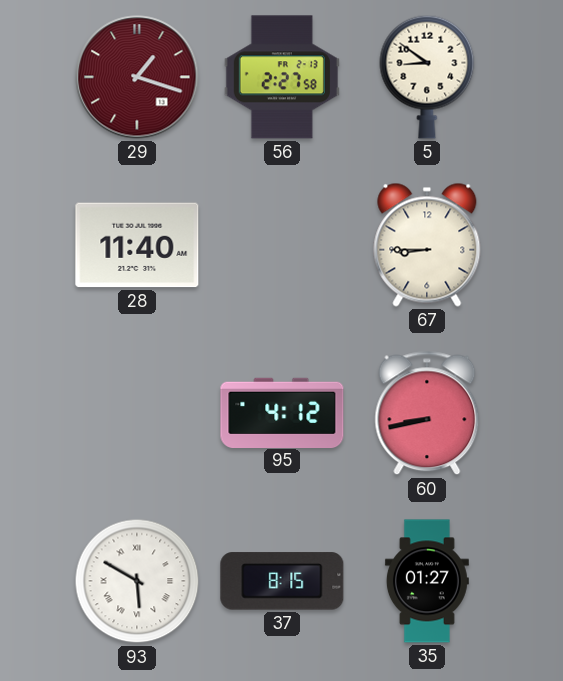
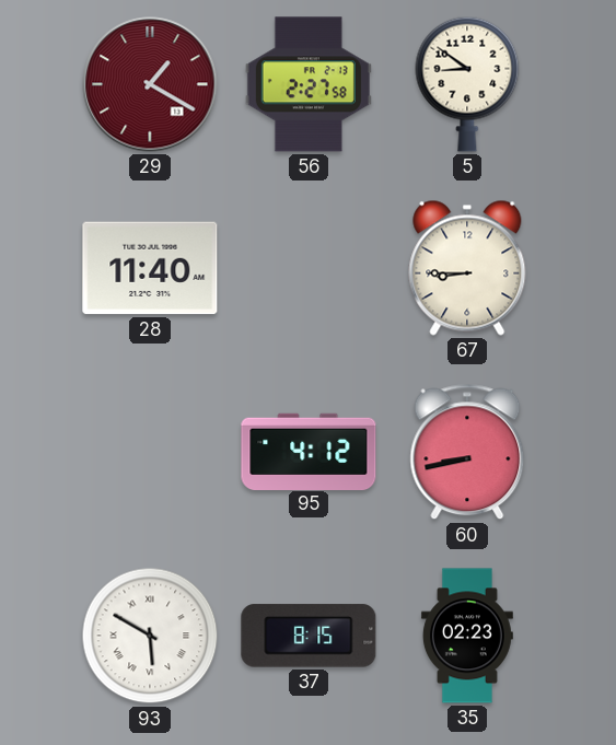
29: 1:18 -> 1:20
35: 01:27 -> 02:23
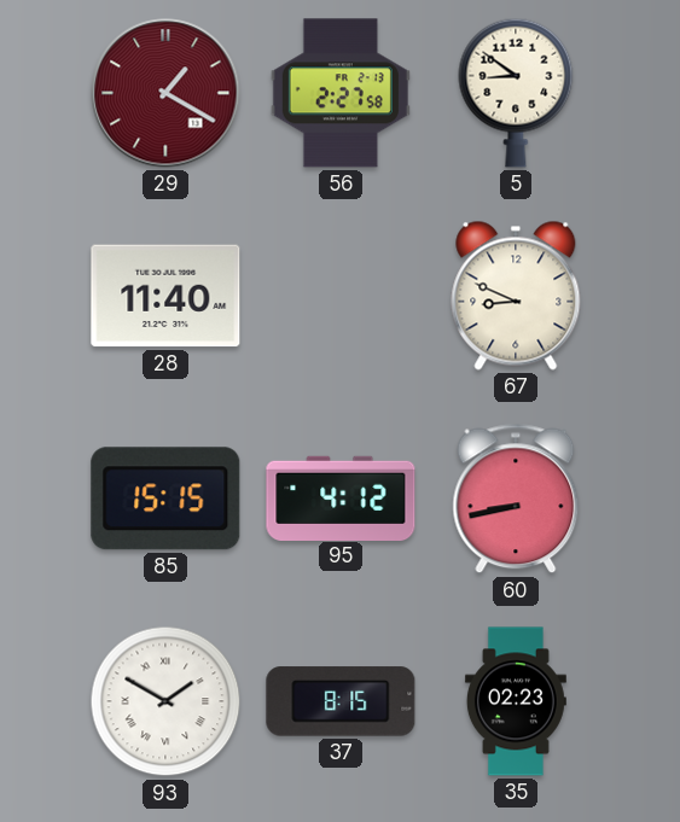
67: 8:45 -> 8:49
85: none -> 15:15
93: 5:50 -> 1:50
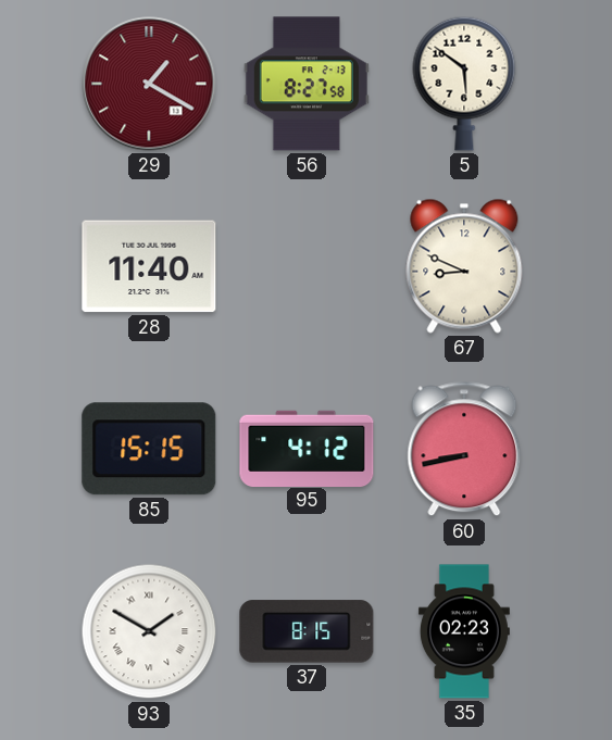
56: 2:27 -> 8:27
5: 8:51 -> 5:51
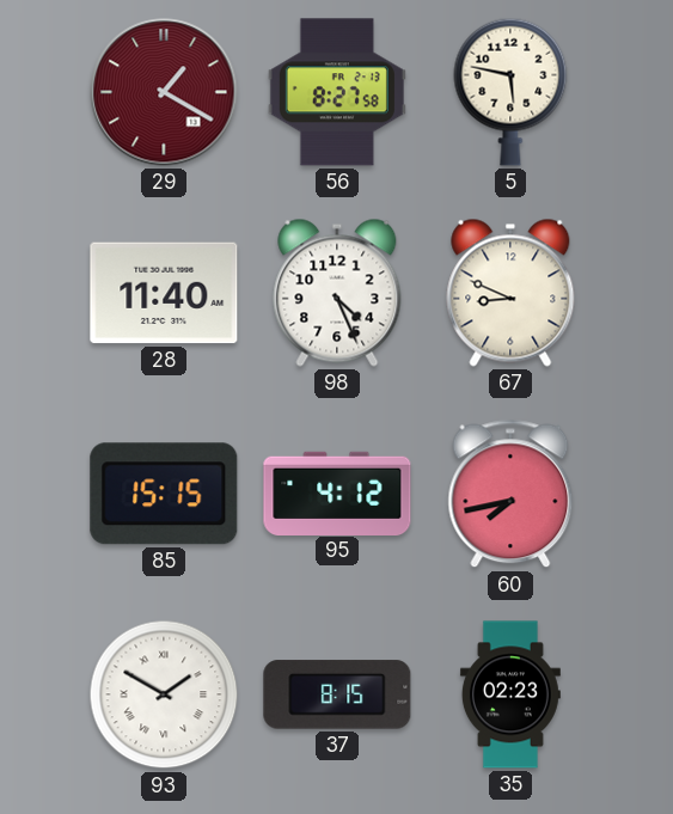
5: 5:51 -> 5:47
98: none -> 4:26
60: 8:43 -> 7:43
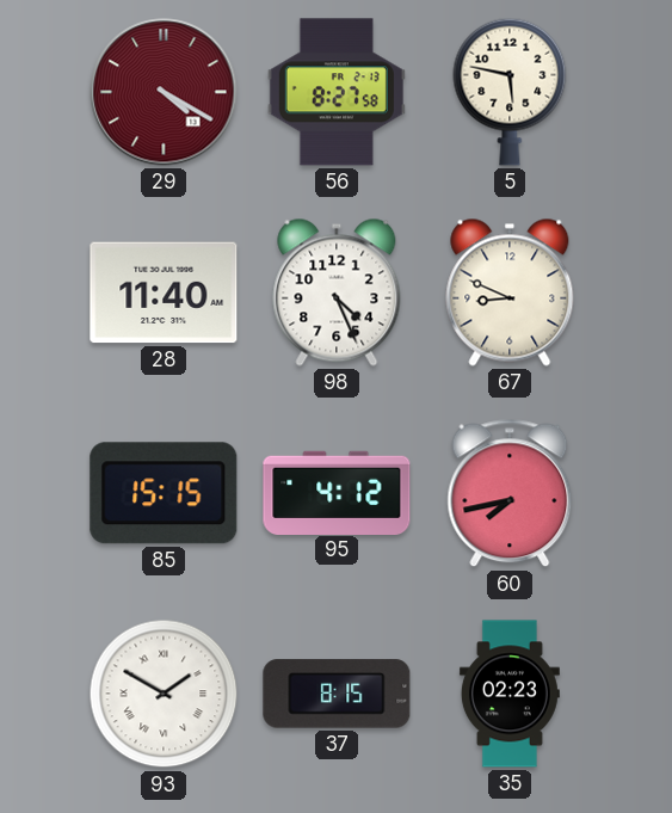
29: 1:20 -> 4:20
